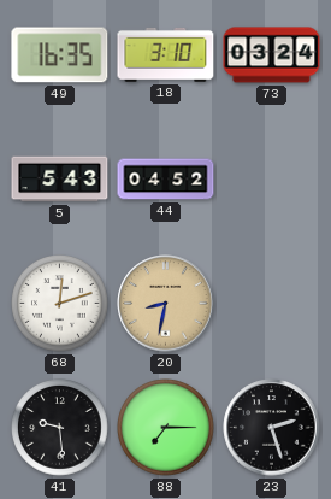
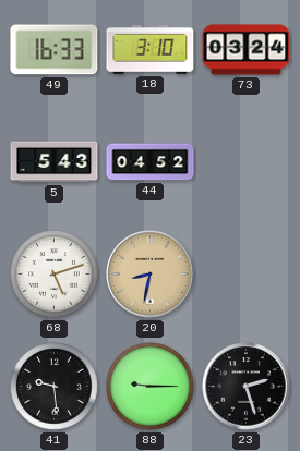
49: 16:35 -> 16:33
68: 12:12 -> 5:12
88: 7:15 -> 9:15
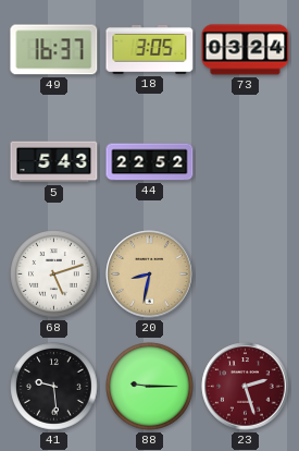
49: 16:33 -> 16:37
18: 3:10 -> 3:05
44: 04:52 -> 22:52
23 dial: black -> burgundy
